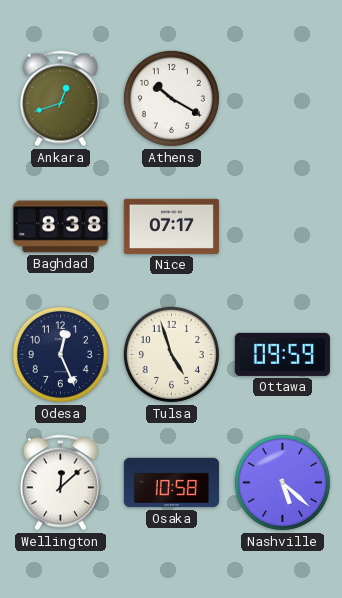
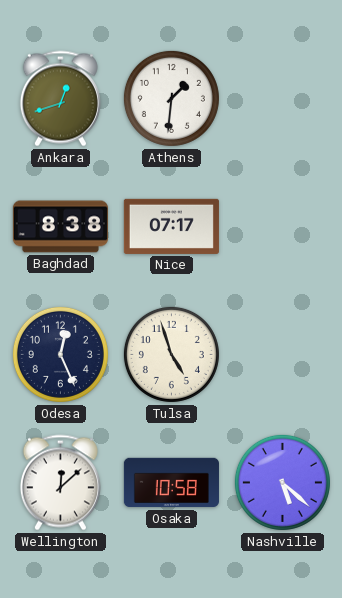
Athens: 10:20 -> 1:31
Ottawa: 09:59 -> none
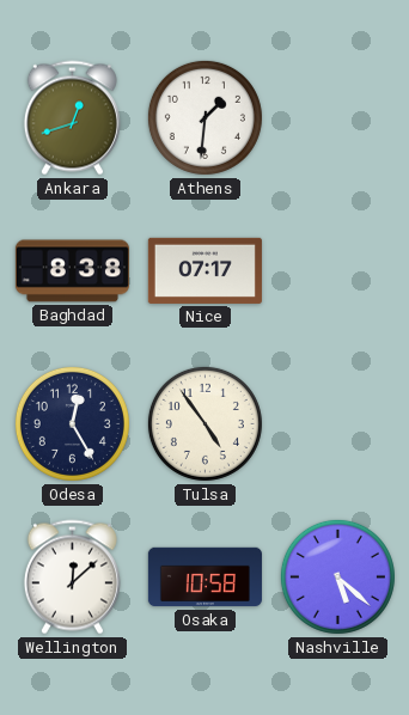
Odesa: 12:26 -> 12:25
Tulsa: 4:57 -> 4:54
